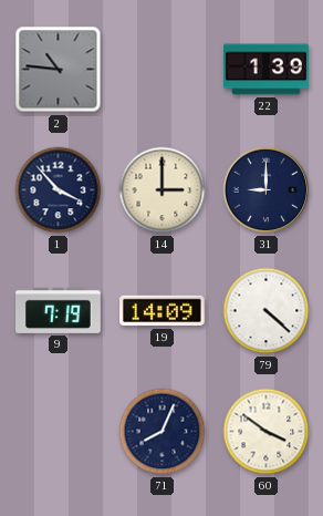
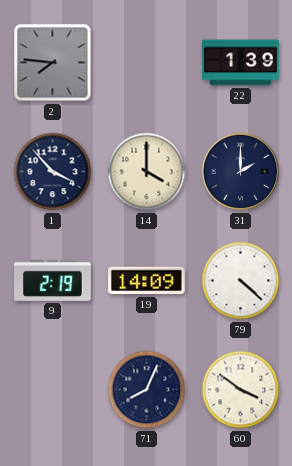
2: 10:46 -> 7:46
14: 3:00 -> 4:00
31: 9:00 -> 2:00
9: 7:19 -> 2:19
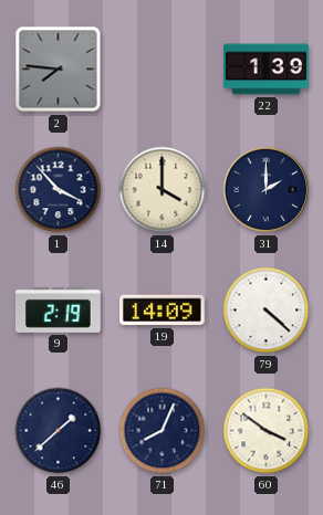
46: none -> 1:38
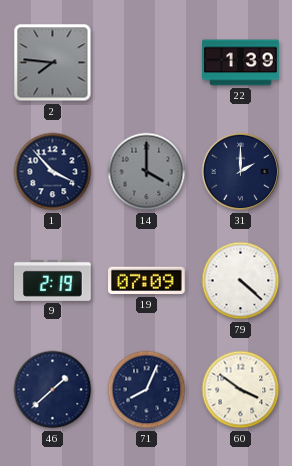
14 dial: cream -> grey
19: 14:09 -> 07:09
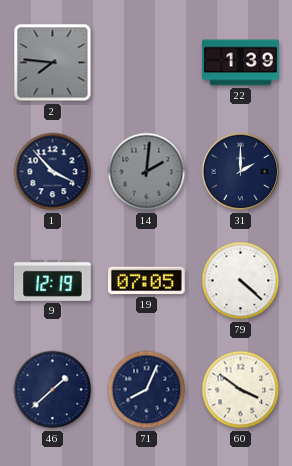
14: 4:00 -> 2:01
9: 2:19 -> 12:19
19: 07:09 -> 07:05
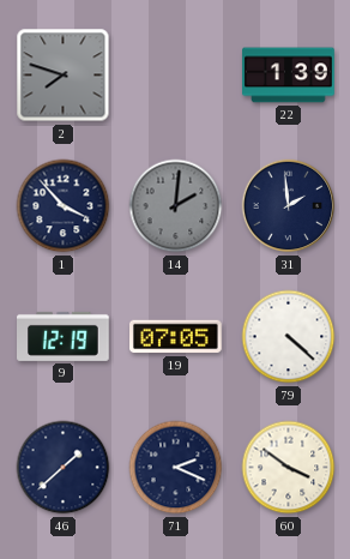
2: 7:46 -> 7:48
31: 2:00 -> 1:59
71: 8:04 -> 2:19
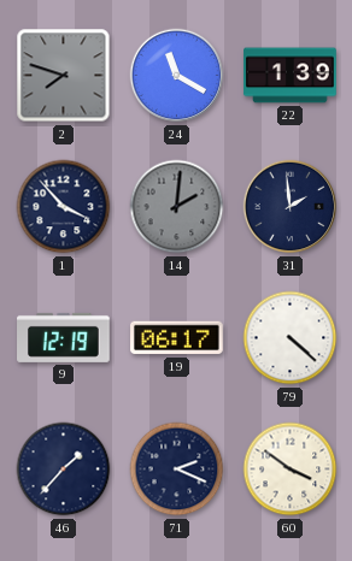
24: none -> 11:20
19: 07:05 -> 06:17
46: 1:38 -> 1:37
